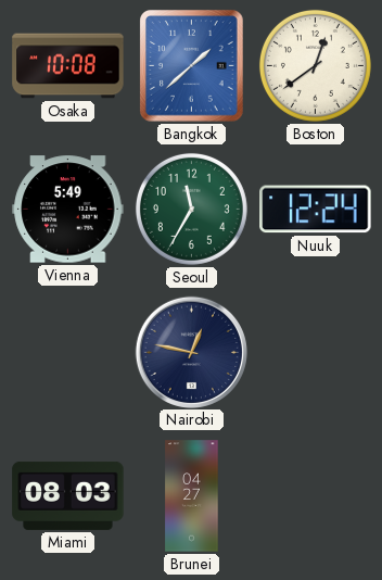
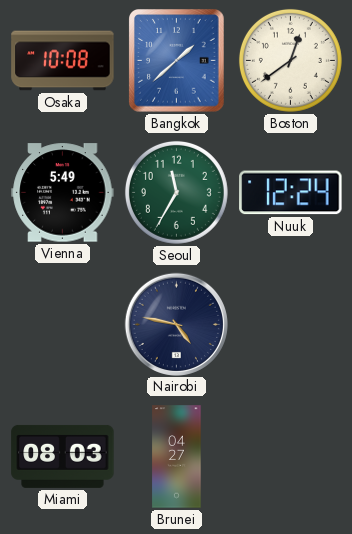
Nairobi: 12:47 -> 4:47
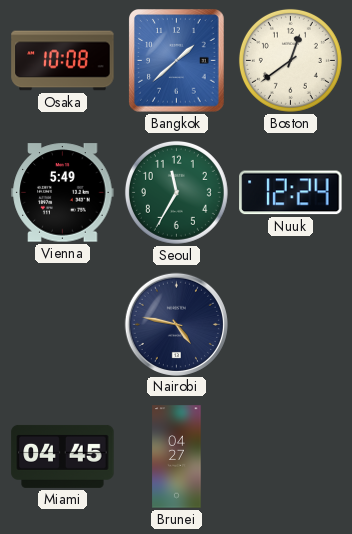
Miami: 08:03 -> 04:45
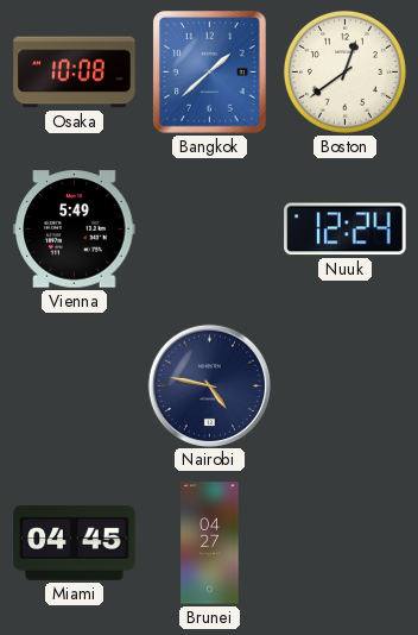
Seoul: 11:35 -> none
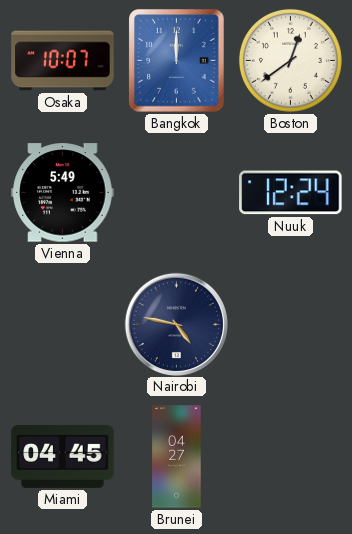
Osaka: 10:08 -> 10:07
Bangkok: 1:38 -> 12:00
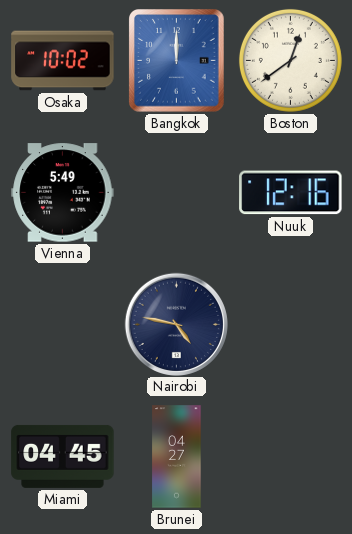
Osaka: 10:07 -> 10:02
Nuuk: 12:24 -> 12:16
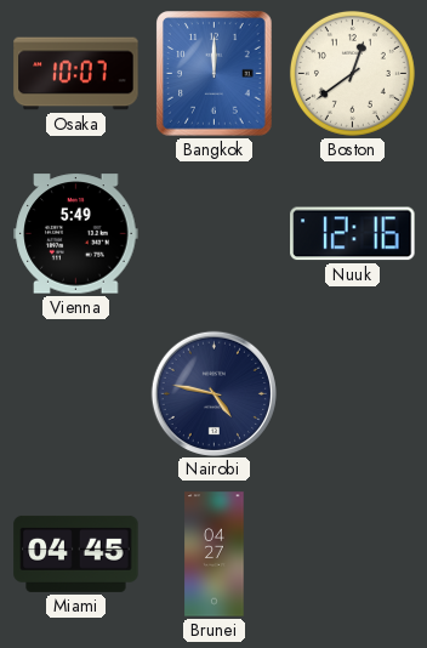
Osaka: 10:02 -> 10:07
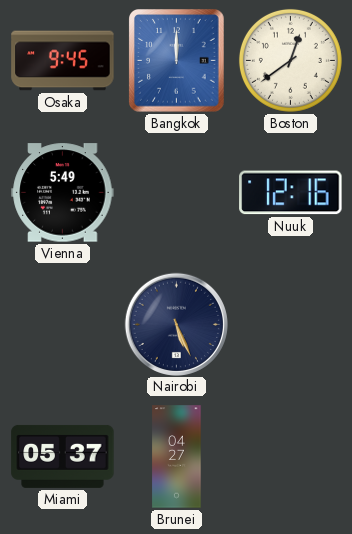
Osaka: 10:07 -> 9:45
Nairobi: 4:47 -> 5:26
Miami: 04:45 -> 05:37
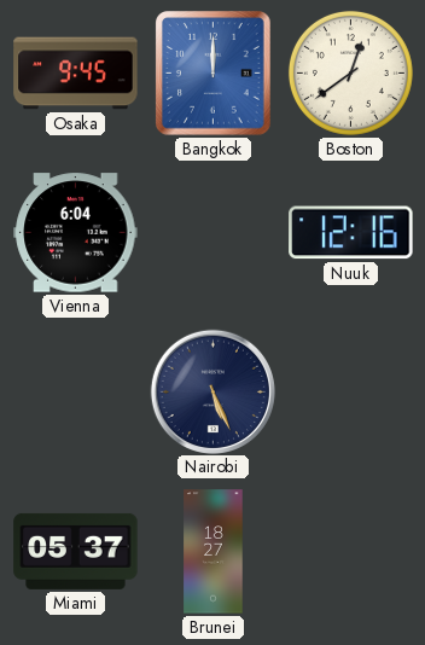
Vienna: 5:49 -> 6:04
Brunei: 04:27 -> 18:27
